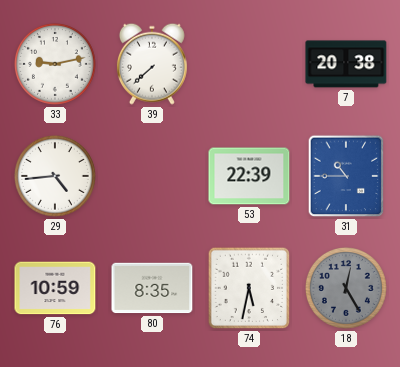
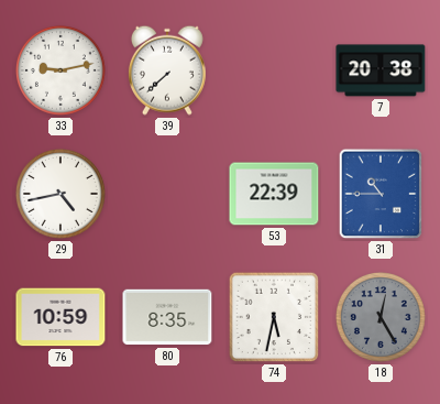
29: 4:44 -> 4:43
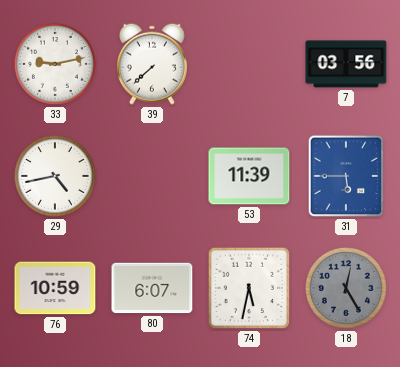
7: 20:38 -> 03:56
53: 22:39 -> 11:39
31: 10:45 -> 5:45
80: 8:35 -> 6:07
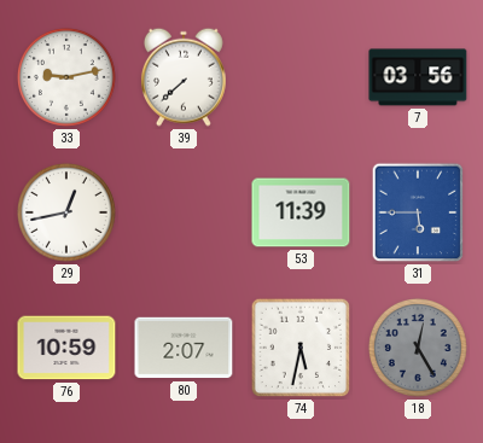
29: 4:43 -> 12:43
80: 6:07 -> 2:07
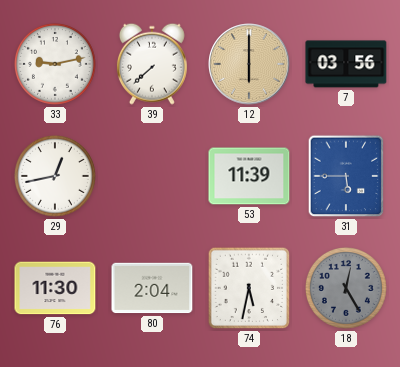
12: none -> 6:00
76: 10:59 -> 11:30
80: 2:07 -> 2:04
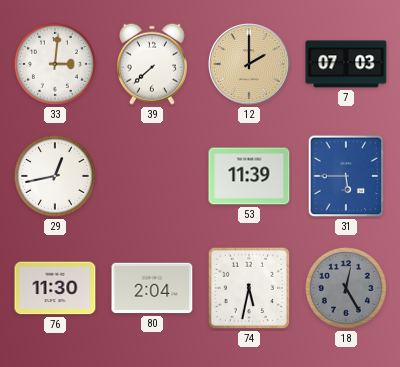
33: 9:13 -> 3:01
12: 6:00 -> 2:00
7: 03:56 -> 07:03
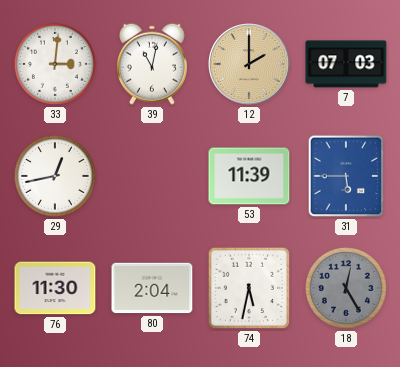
39: 7:38 -> 11:02
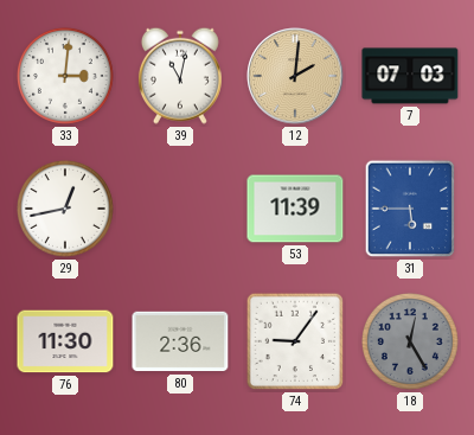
12: 2:00 -> 2:01
80: 2:04 -> 2:36
74: 5:32 -> 9:06
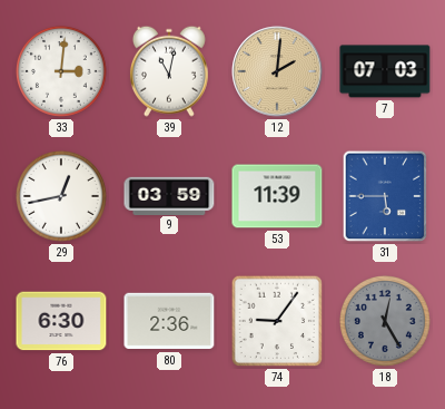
9: none -> 03:59
76: 11:30 -> 6:30
